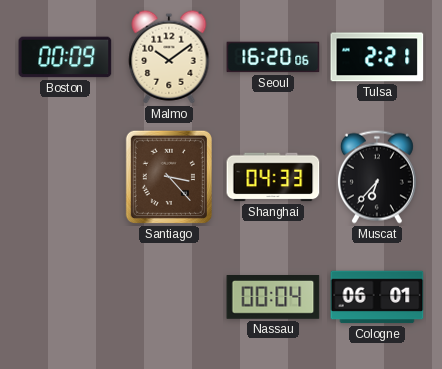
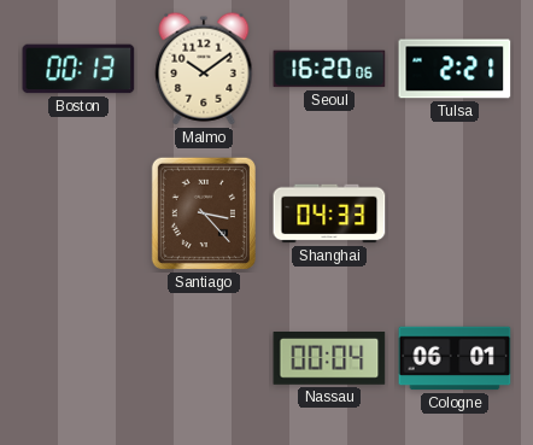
Boston: 00:09 -> 00:13
Muscat: 6:37 -> none
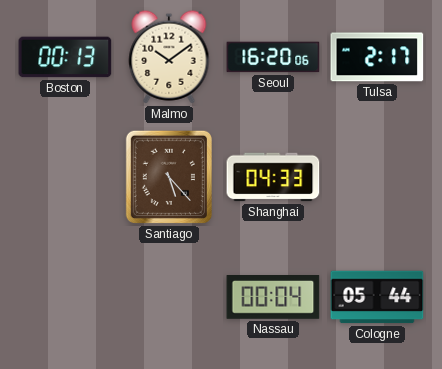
Tulsa: 2:21 -> 2:17
Santiago: 3:23 -> 5:23
Cologne: 06:01 -> 05:44
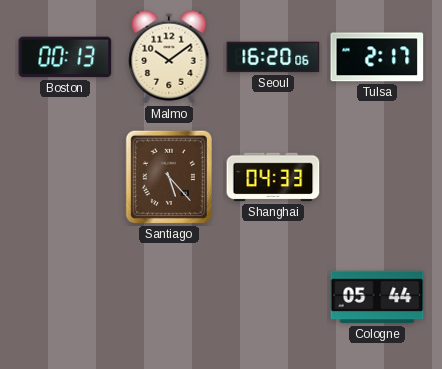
Nassau: 00:04 -> none
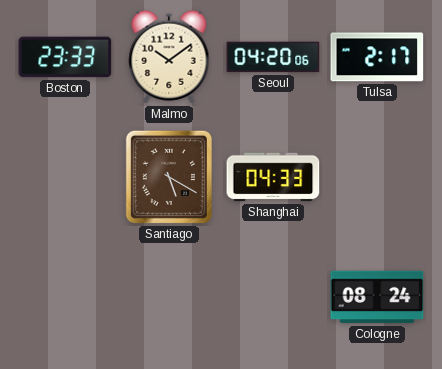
Boston: 00:13 -> 23:33
Seoul: 16:20 -> 04:20
Santiago: 5:23 -> 5:20
Cologne: 05:44 -> 08:24
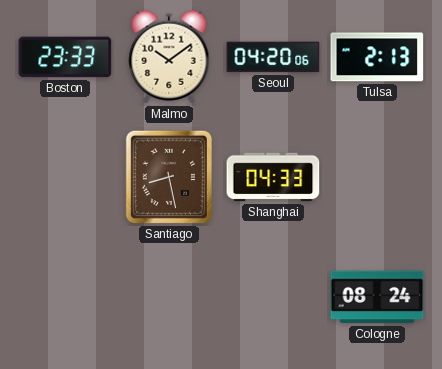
Tulsa: 2:17 -> 2:13
Santiago: 5:20 -> 8:28
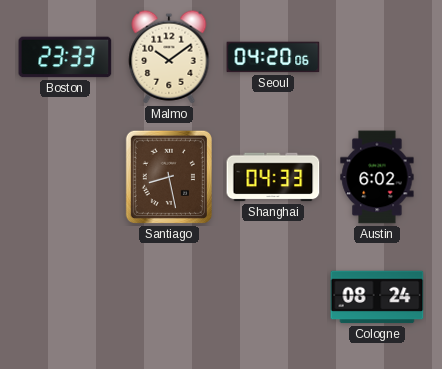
Tulsa: 2:13 -> none
Austin: none -> 6:02
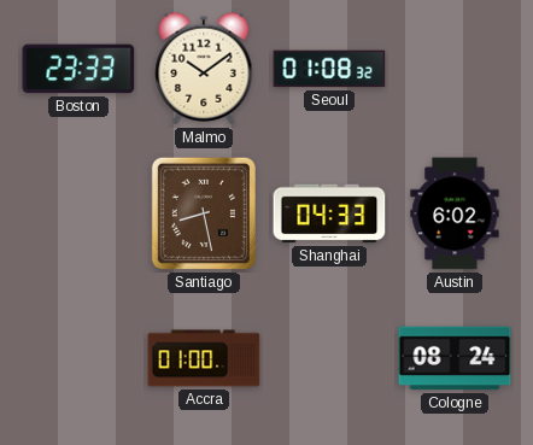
Seoul: 04:20 -> 01:08
Accra: none -> 01:00
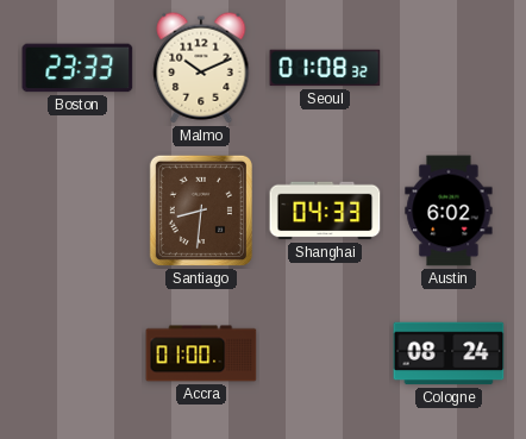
Malmo: 10:09 -> 10:11
Santiago: 8:28 -> 8:31
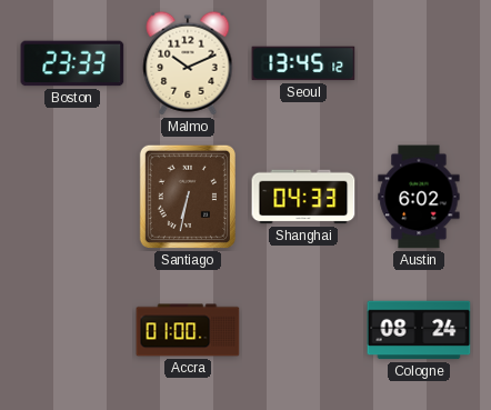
Seoul: 01:08 -> 13:45
Santiago: 8:31 -> 6:32
